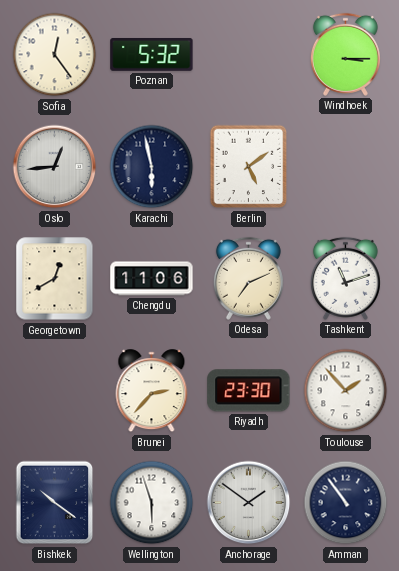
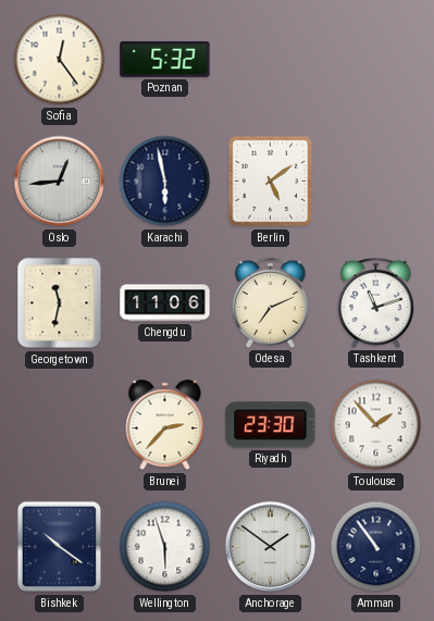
Windhoek: 3:15 -> none
Georgetown: 12:40 -> 11:32
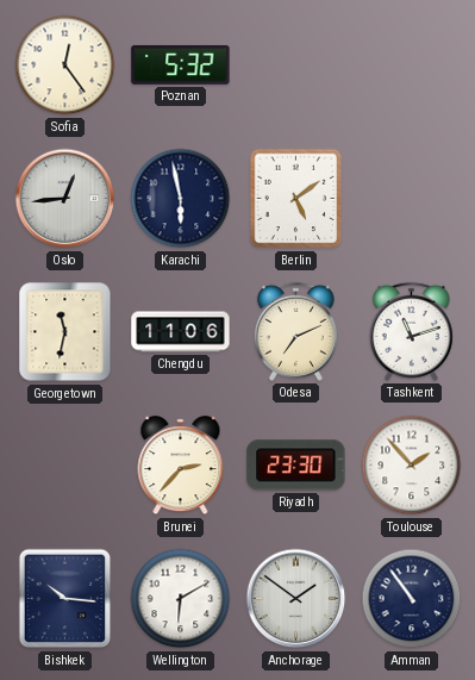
Bishkek: 10:21 -> 10:16
Wellington: 5:57 -> 6:10
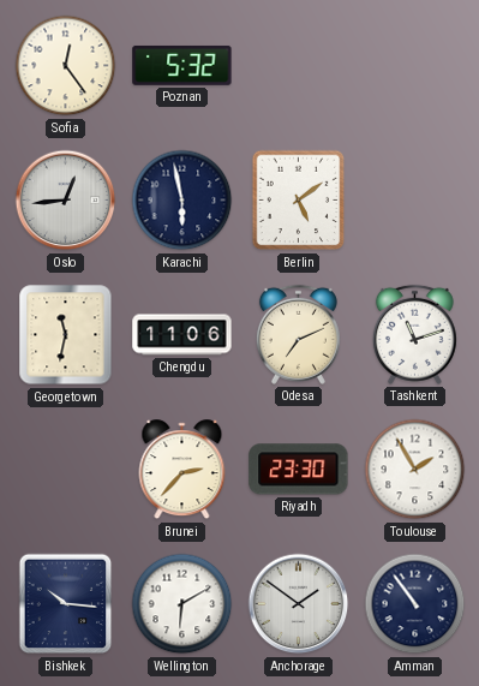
Toulouse: 1:53 -> 1:55
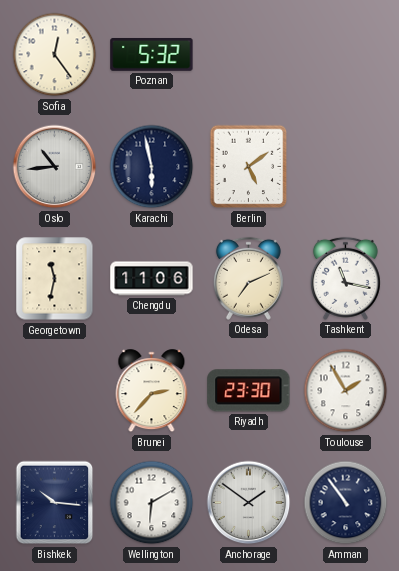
Oslo: 12:44 -> 10:44
Tashkent: 11:12 -> 11:17
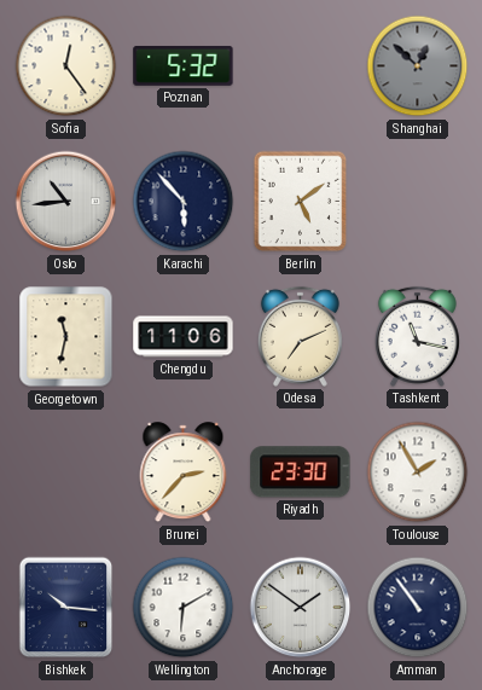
Shanghai: none -> 12:52
Karachi: 5:58 -> 5:53
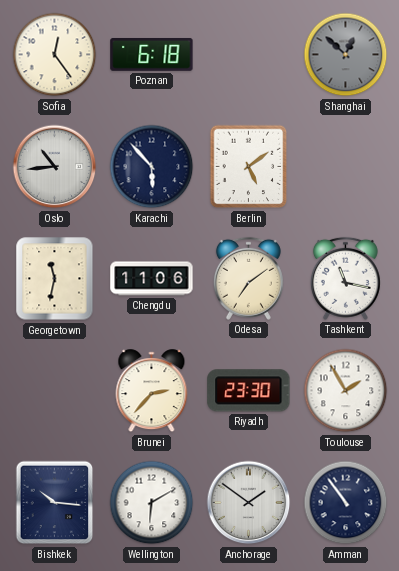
Poznan: 5:32 -> 6:18
Odesa: 7:11 -> 7:09
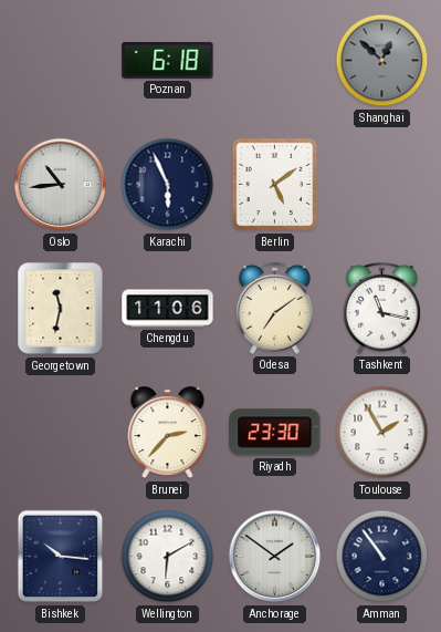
Sofia: 12:24 -> none
Karachi: 5:53 -> 5:56
